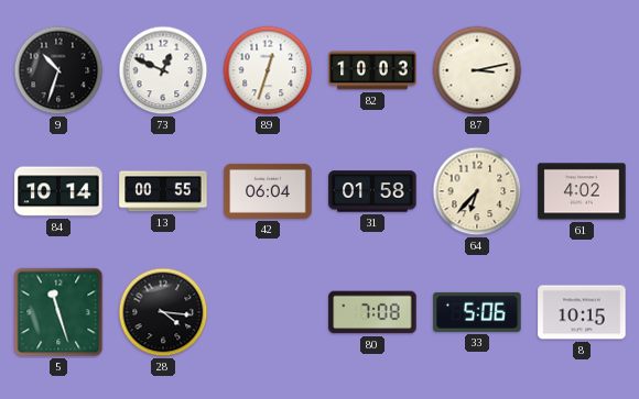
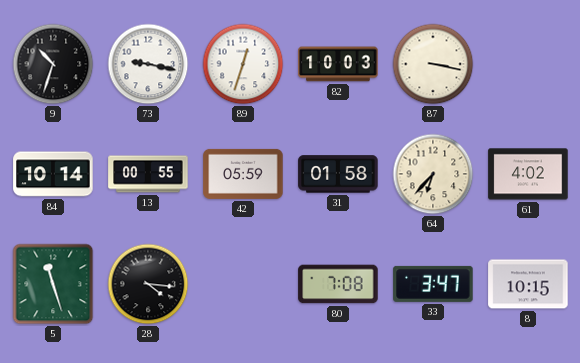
73: 12:49 -> 9:17
87: 3:13 -> 3:17
42: 06:04 -> 05:59
33: 5:06 -> 3:47
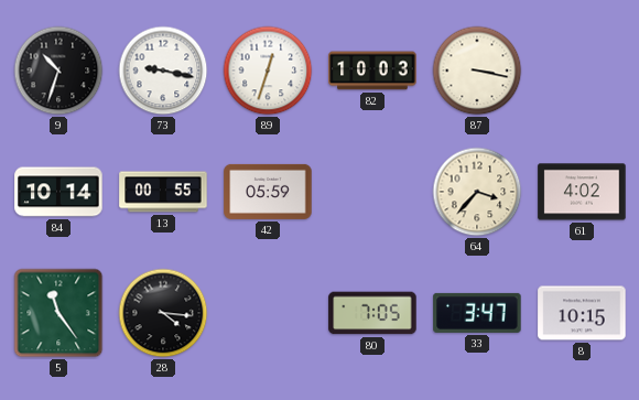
31: 01:58 -> none
64: 6:37 -> 3:37
5: 11:27 -> 11:24
80: 7:08 -> 7:05
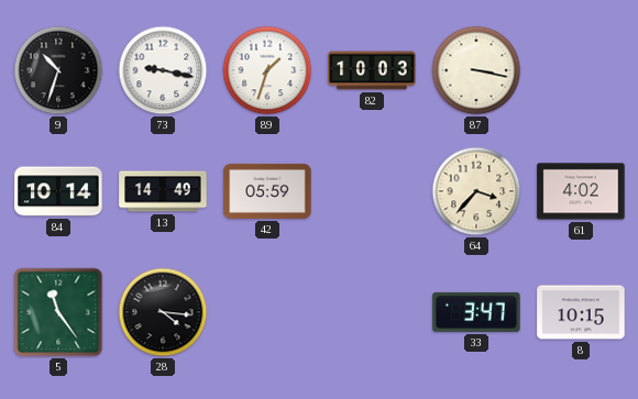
89: 12:33 -> 1:33
13: 00:55 -> 14:49
80: 7:05 -> none
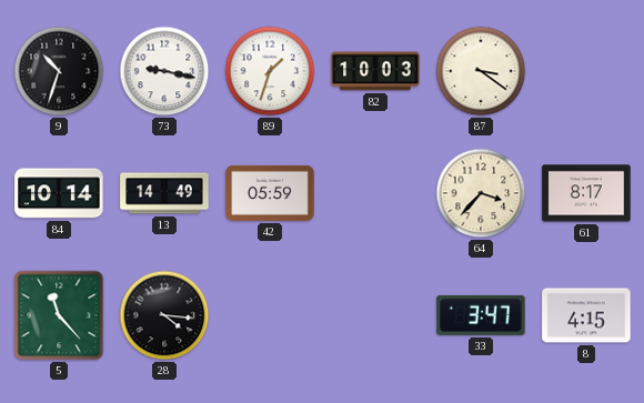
87: 3:17 -> 3:21
61: 4:02 -> 8:17
5: 11:24 -> 11:23
8: 10:15 -> 4:15
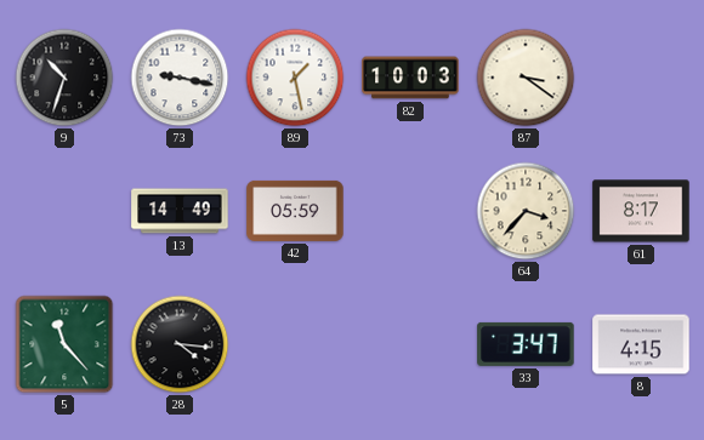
89: 1:33 -> 1:28
84: 10:14 -> none
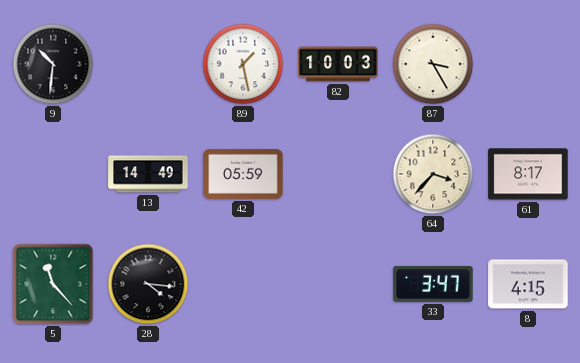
9: 10:33 -> 10:31
73: 9:17 -> none
87: 3:21 -> 3:25
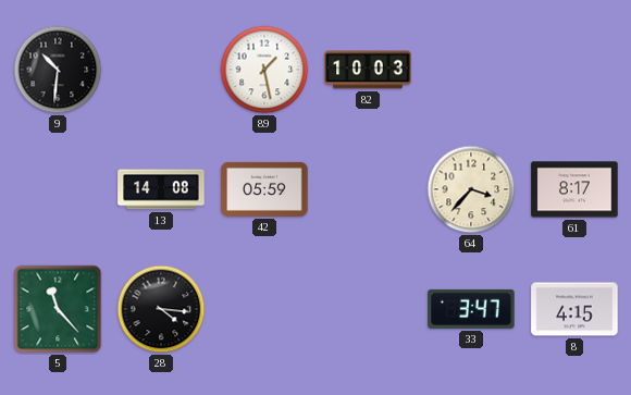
87: 3:25 -> none
13: 14:49 -> 14:08
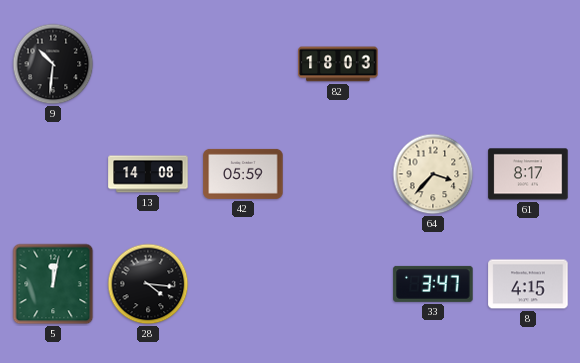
89: 1:28 -> none
82: 10:03 -> 18:03
5: 11:23 -> 12:02
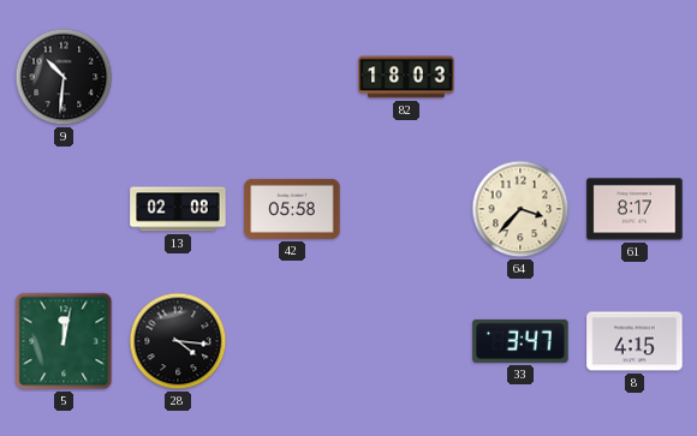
13: 14:08 -> 02:08
42: 05:59 -> 05:58
